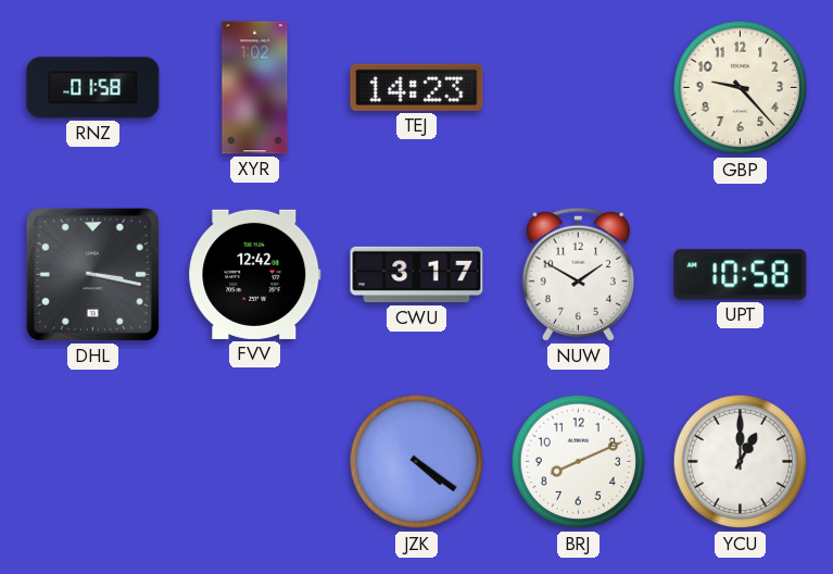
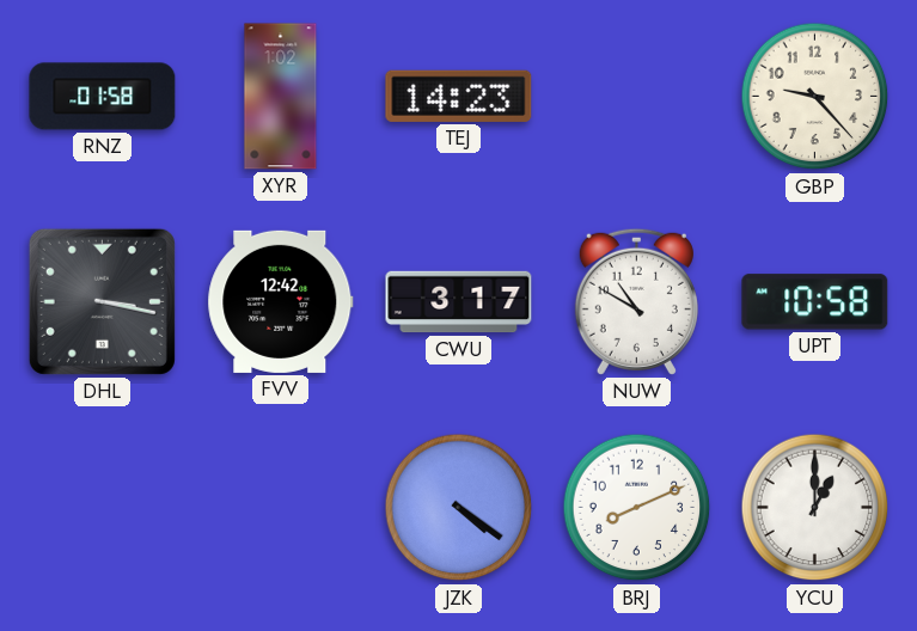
NUW: 1:50 -> 10:50
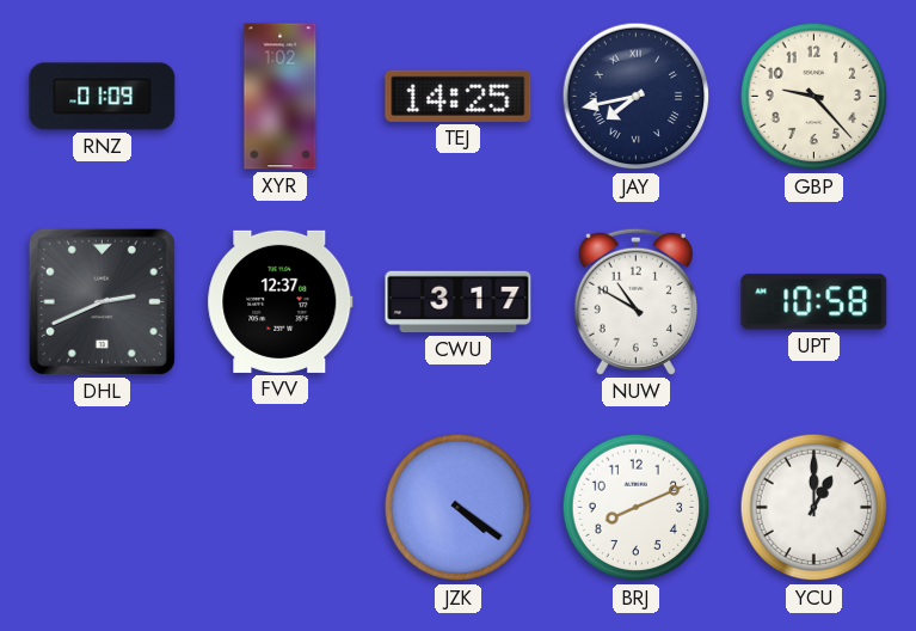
RNZ: 01:58 -> 01:09
TEJ: 14:23 -> 14:25
JAY: none -> 7:43
DHL: 3:17 -> 2:41
FVV: 12:42 -> 12:37
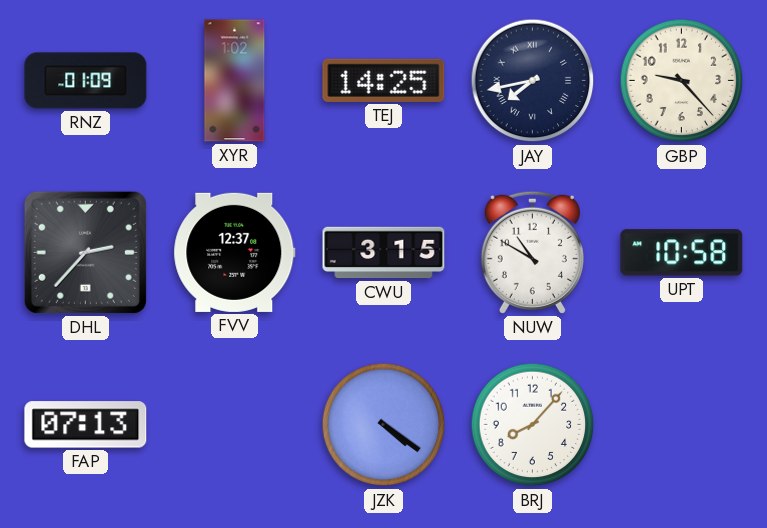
DHL: 2:41 -> 2:37
CWU: 3:17 -> 3:15
FAP: none -> 07:13
BRJ: 8:11 -> 8:07
YCU: 1:00 -> none
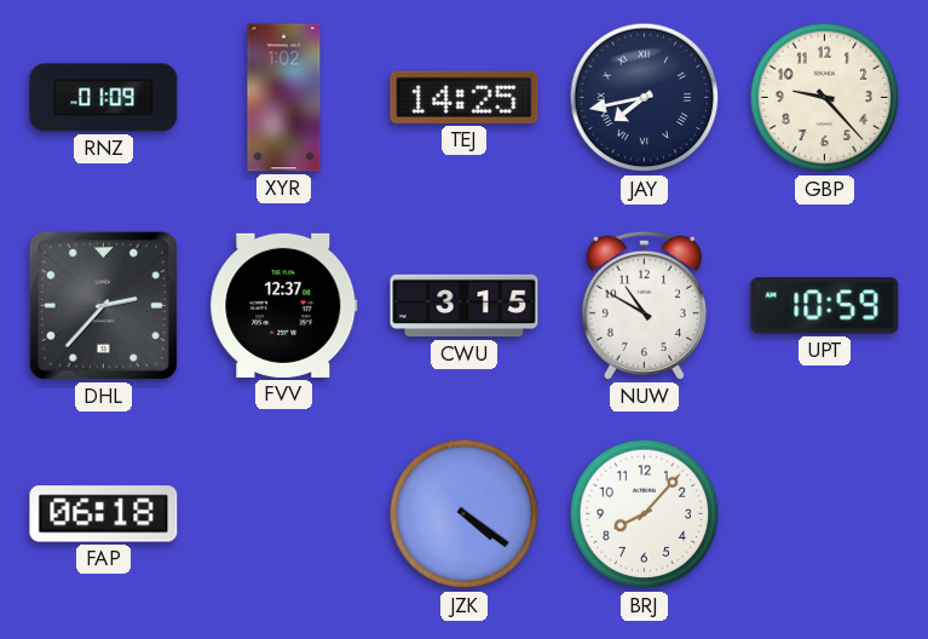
UPT: 10:58 -> 10:59
FAP: 07:13 -> 06:18
